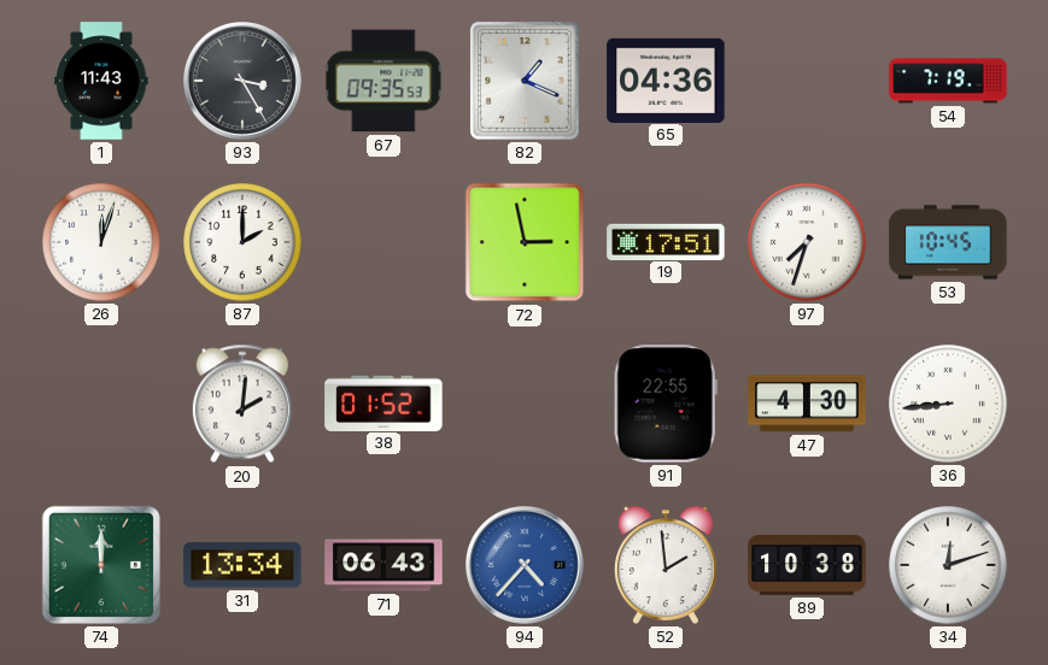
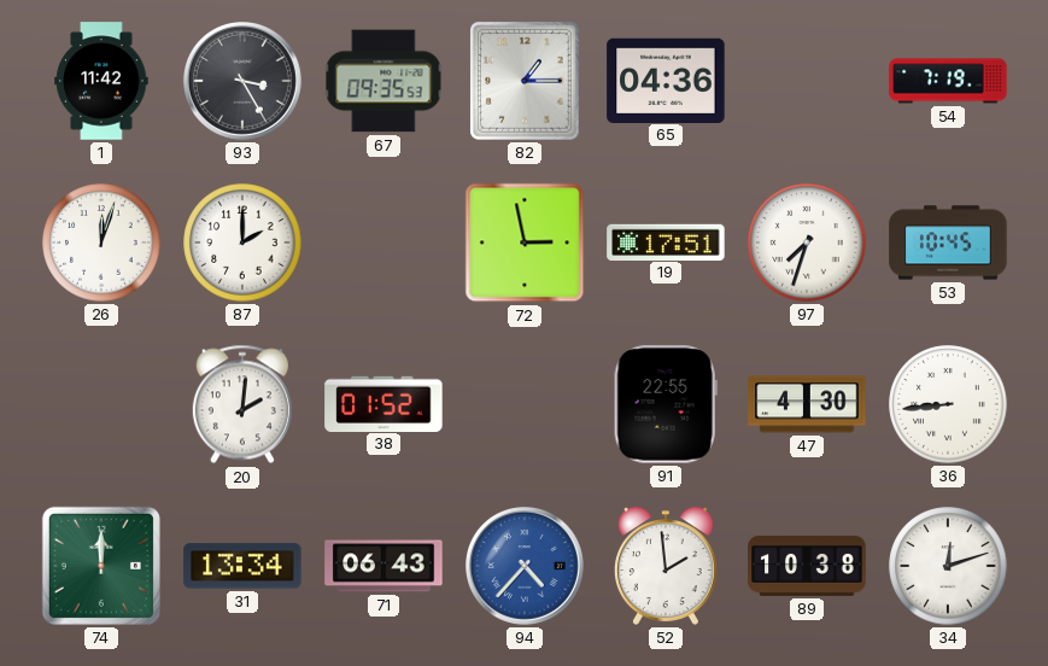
1: 11:43 -> 11:42
82: 1:19 -> 1:15
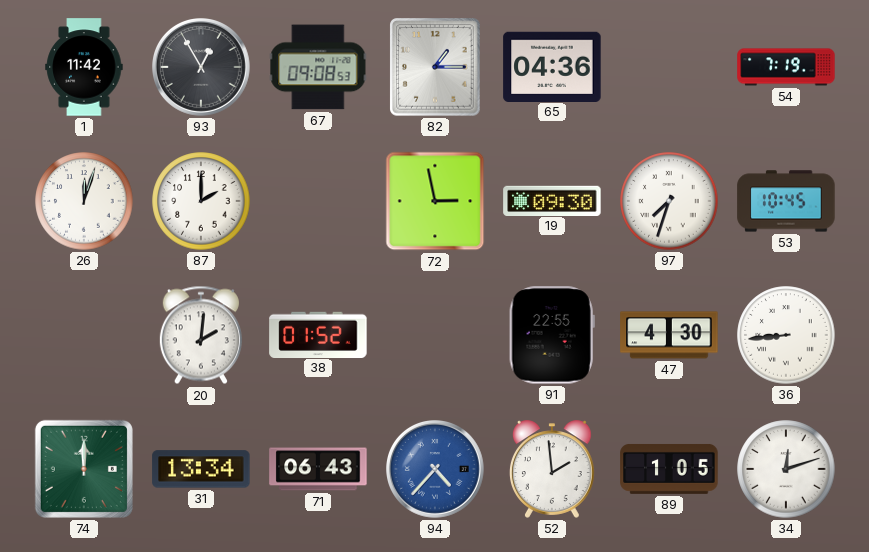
93: 3:25 -> 12:55
67: 09:35 -> 09:08
19: 17:51 -> 09:30
89: 10:38 -> 1:05
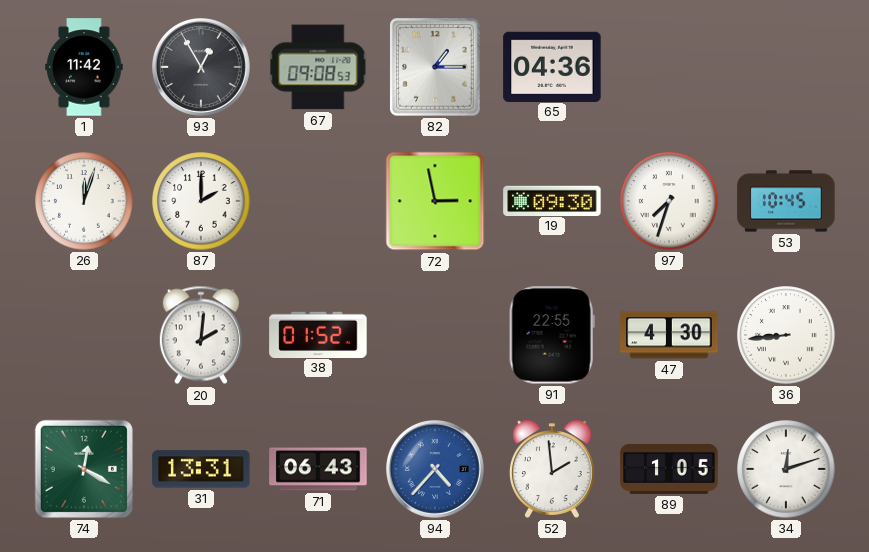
54: 7:19 -> none
74: 12:00 -> 12:20
31: 13:34 -> 13:31
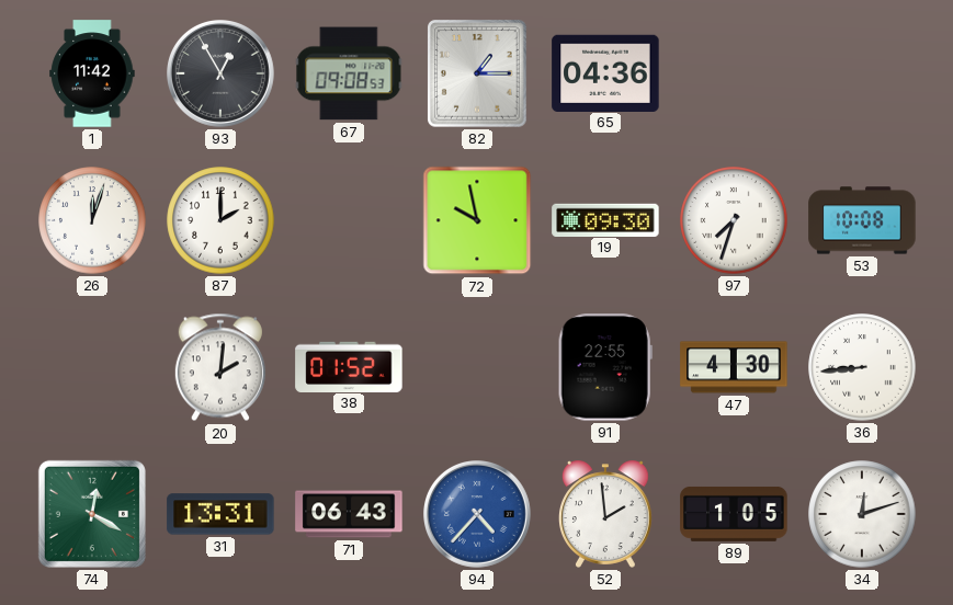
72: 2:58 -> 9:58
53: 10:45 -> 10:08
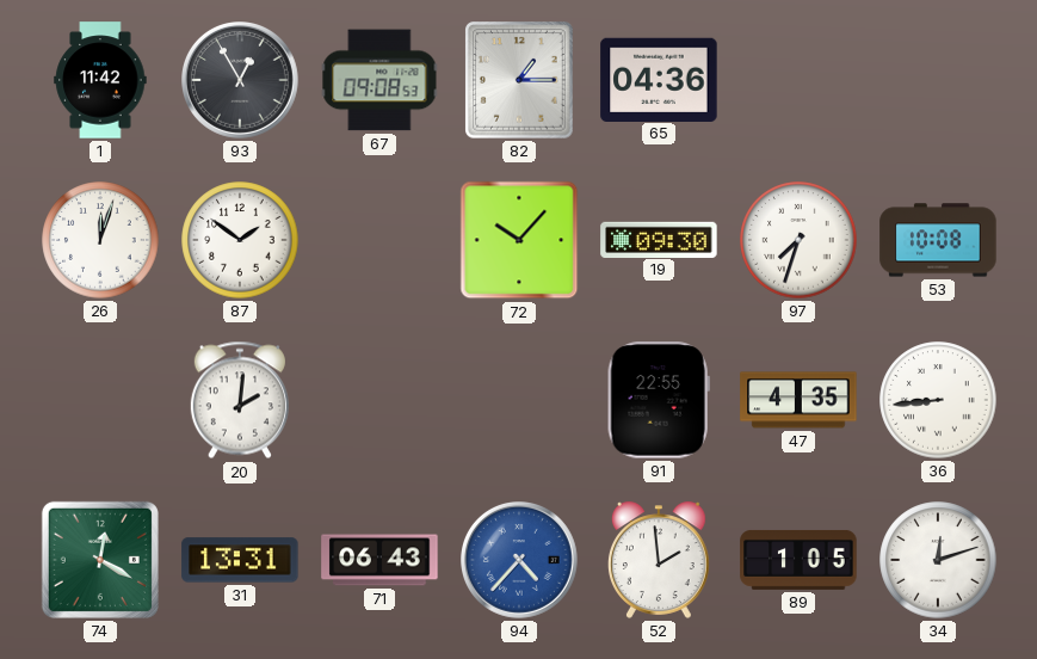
87: 2:00 -> 1:51
72: 9:58 -> 10:07
38: 01:52 -> none
47: 4:30 -> 4:35
